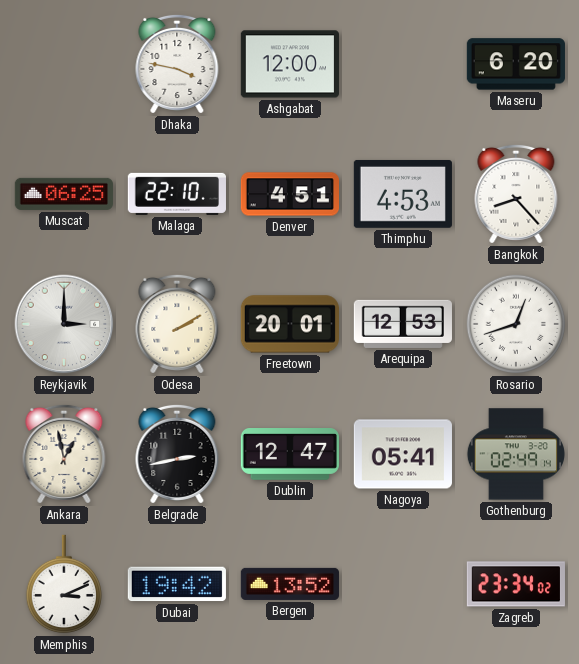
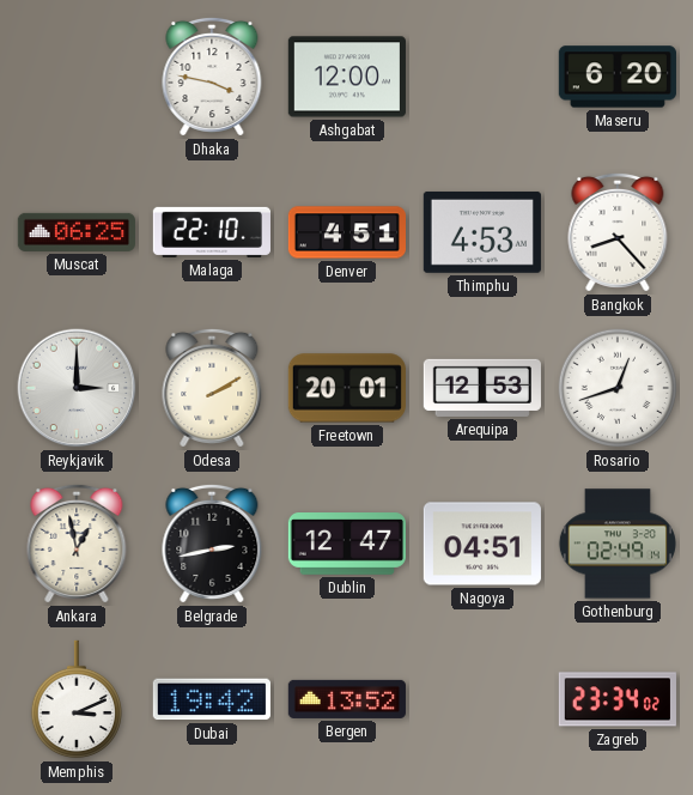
Nagoya: 05:41 -> 04:51
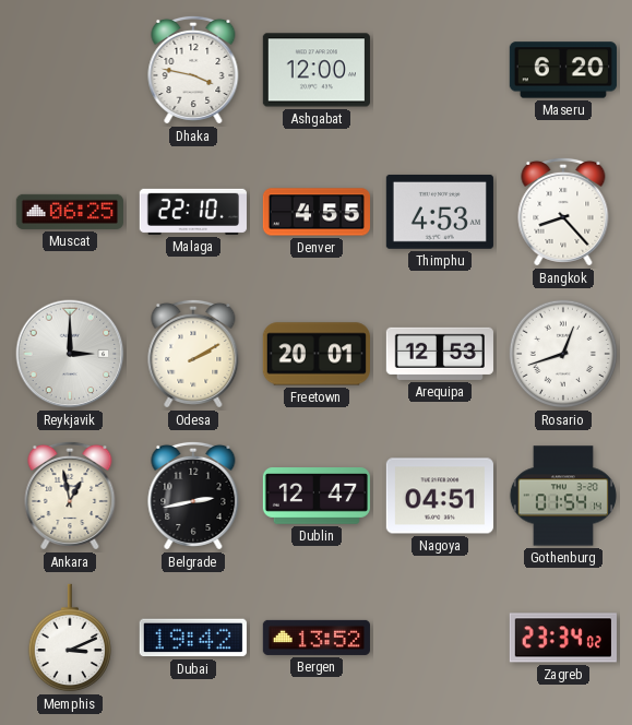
Denver: 4:51 -> 4:55
Gothenburg: 02:49 -> 01:54
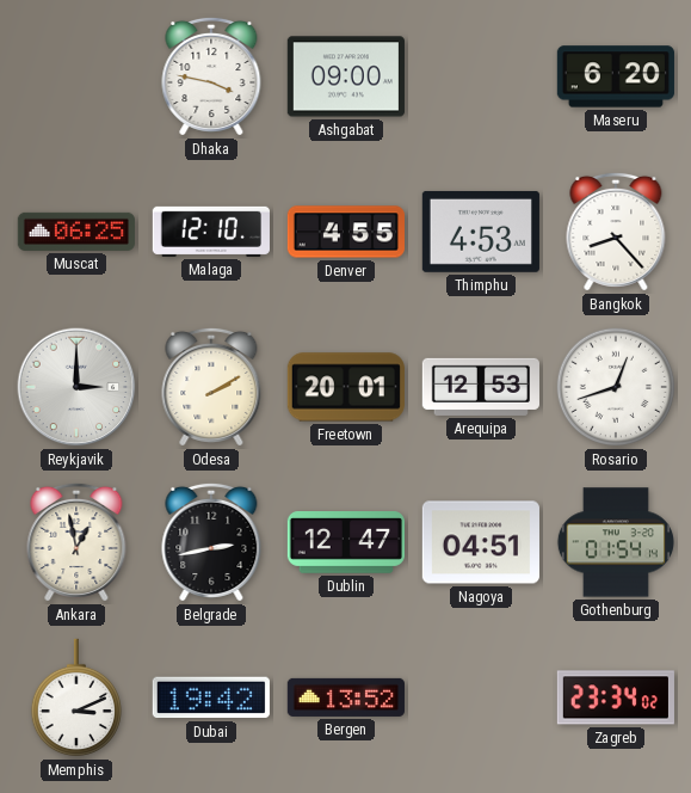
Ashgabat: 12:00 -> 09:00
Malaga: 22:10 -> 12:10
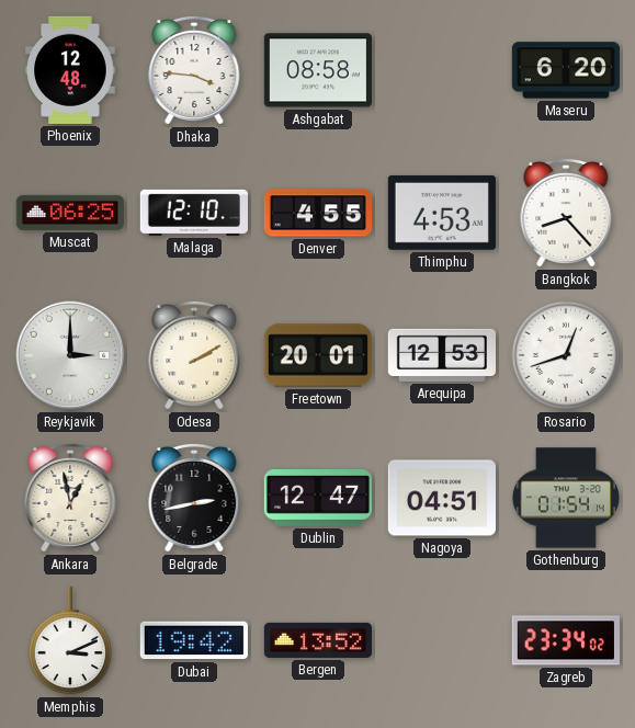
Phoenix: none -> 12:48
Dhaka: 3:47 -> 3:46
Ashgabat: 09:00 -> 08:58
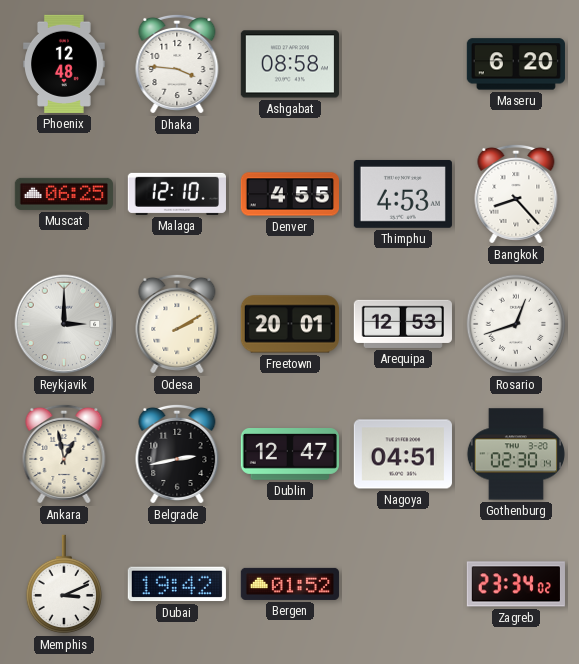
Gothenburg: 01:54 -> 02:30
Bergen: 13:52 -> 01:52
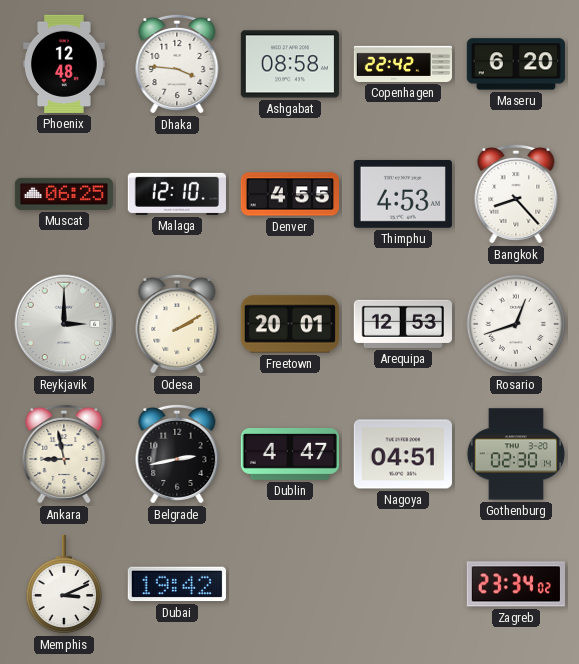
Copenhagen: none -> 22:42
Ankara: 12:58 -> 8:58
Dublin: 12:47 -> 4:47
Bergen: 01:52 -> none
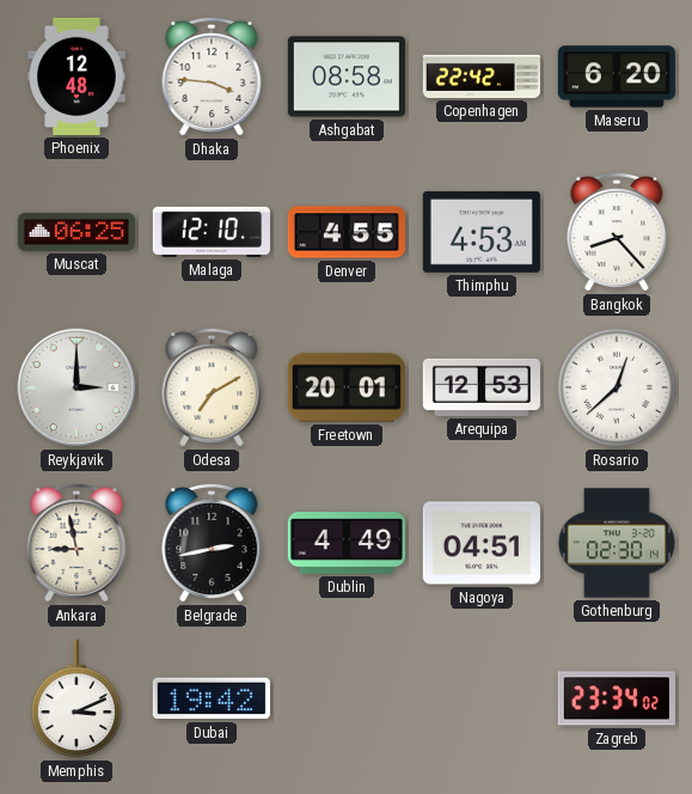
Odesa: 2:10 -> 7:10
Rosario: 12:42 -> 12:38
Dublin: 4:47 -> 4:49
